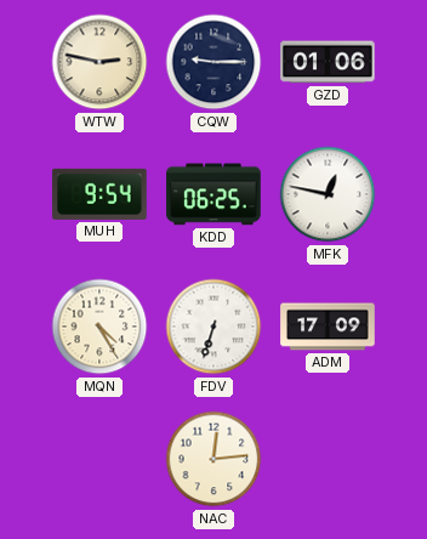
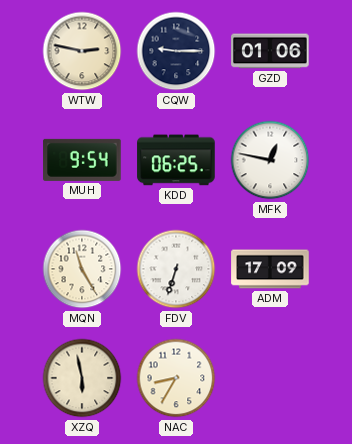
MQN: 4:25 -> 11:25
XZQ: none -> 5:58
NAC: 12:14 -> 8:35
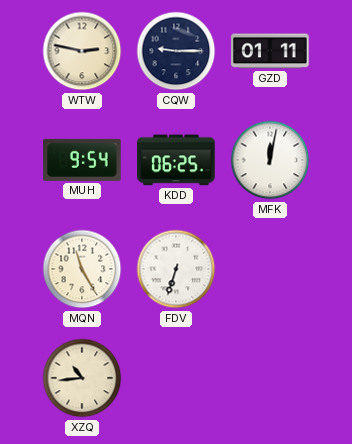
GZD: 01:06 -> 01:11
MFK: 12:47 -> 12:02
ADM: 17:09 -> none
XZQ: 5:58 -> 10:44
NAC: 8:35 -> none
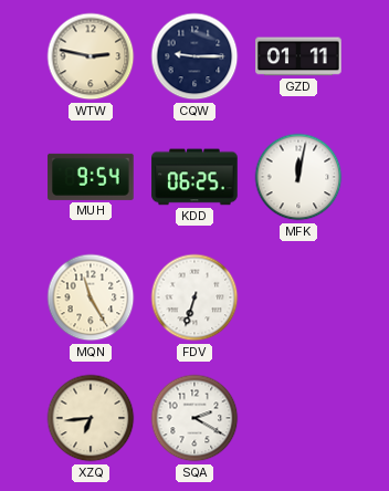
XZQ: 10:44 -> 6:44
SQA: none -> 2:20
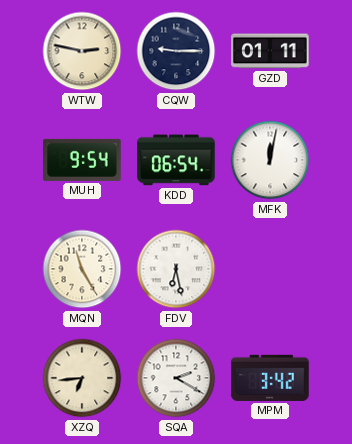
KDD: 06:25 -> 06:54
FDV: 6:33 -> 6:28
MPM: none -> 3:42
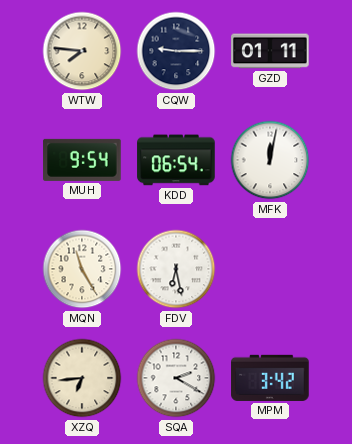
WTW: 2:47 -> 7:46
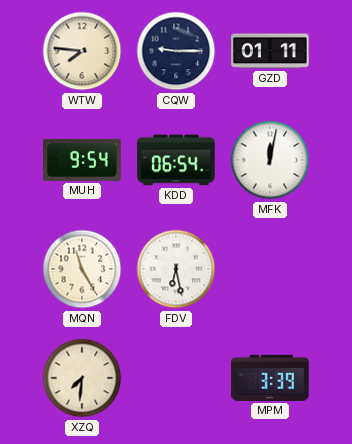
XZQ: 6:44 -> 7:31
SQA: 2:20 -> none
MPM: 3:42 -> 3:39
